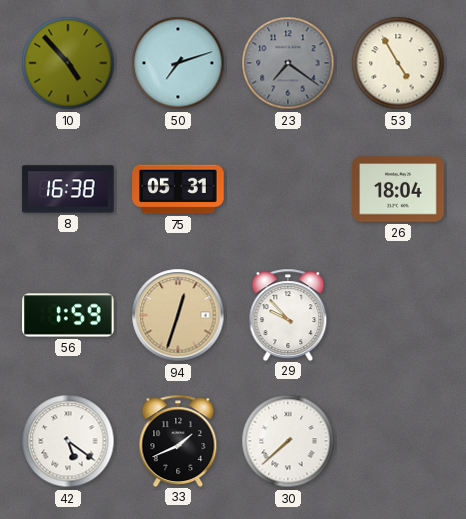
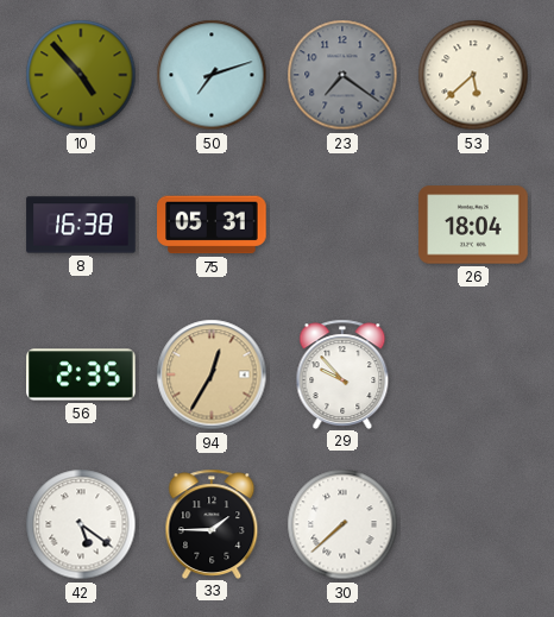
53: 4:55 -> 5:38
56: 1:59 -> 2:35
94: 12:33 -> 12:35
33: 1:41 -> 1:45
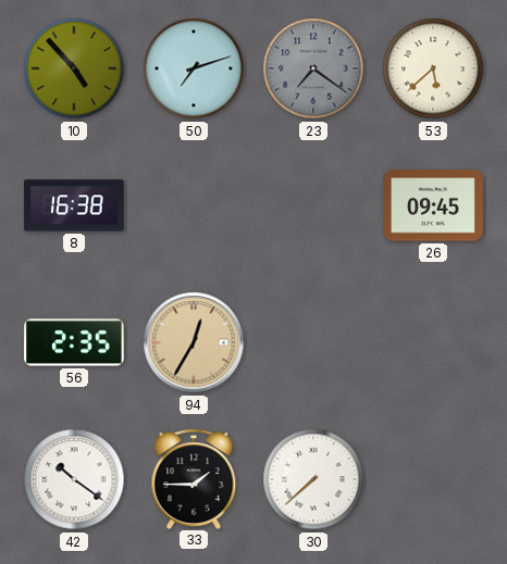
75: 05:31 -> none
26: 18:04 -> 09:45
29: 9:53 -> none
42: 5:21 -> 10:21
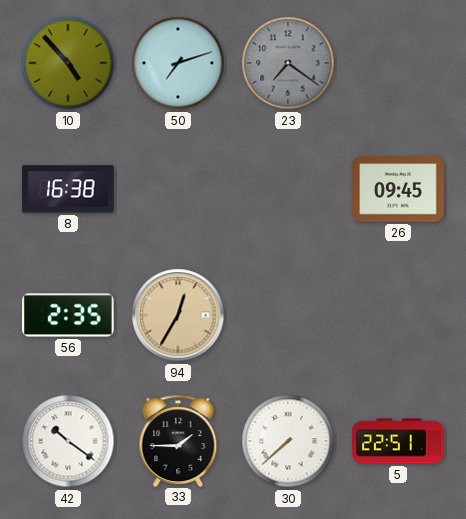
53: 5:38 -> none
5: none -> 22:51
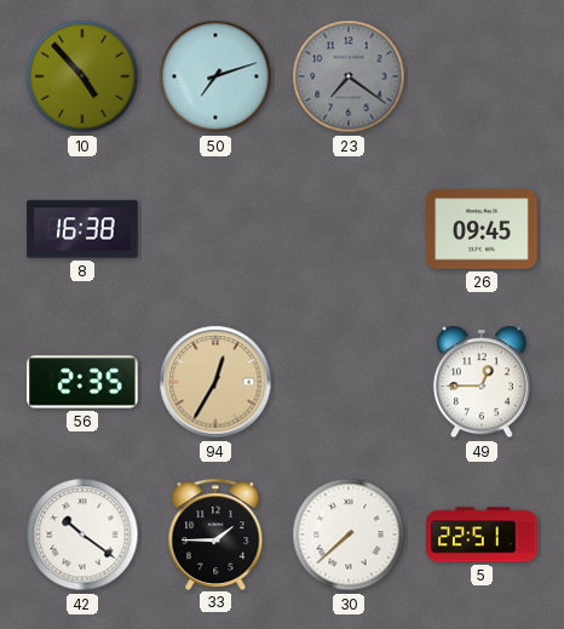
49: none -> 12:45
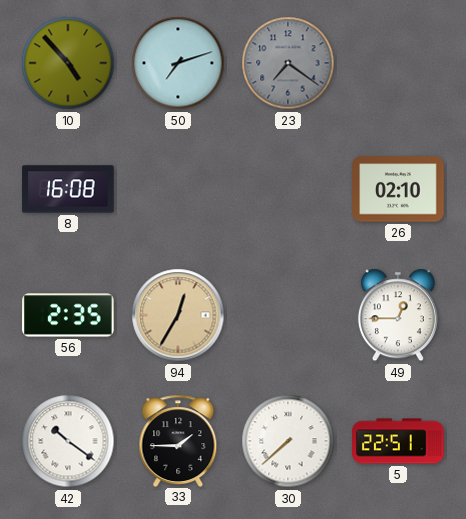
8: 16:38 -> 16:08
26: 09:45 -> 02:10
